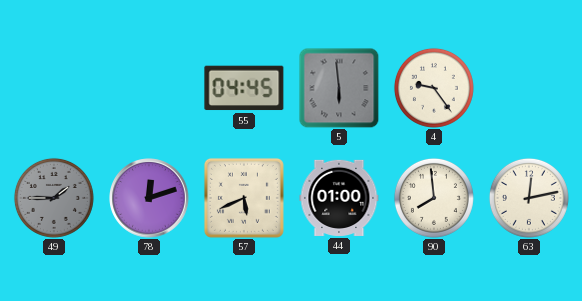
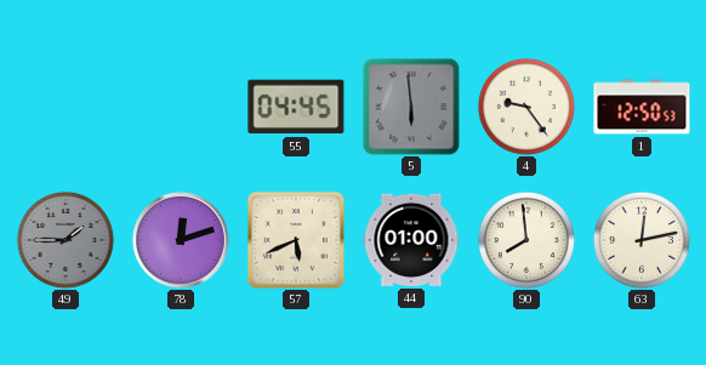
1: none -> 12:50
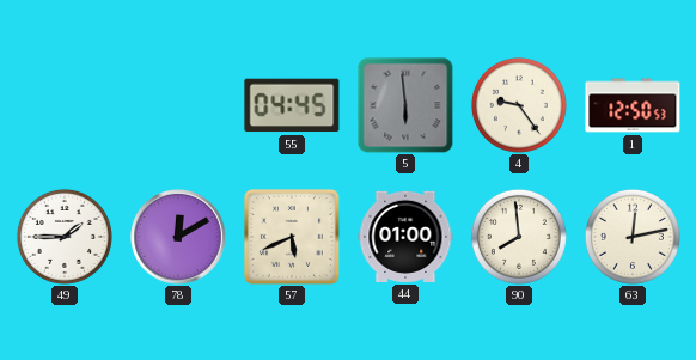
49 dial: grey -> white
78: 12:12 -> 12:10
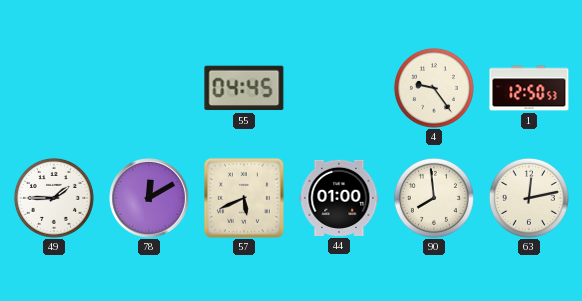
5: 5:59 -> none
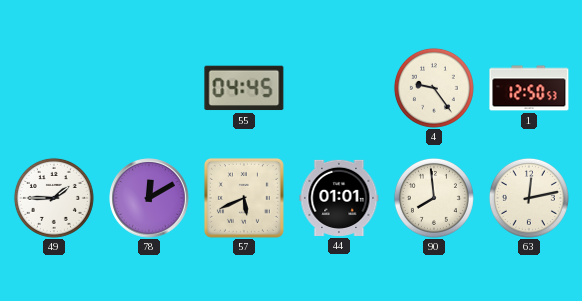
44: 01:00 -> 01:01
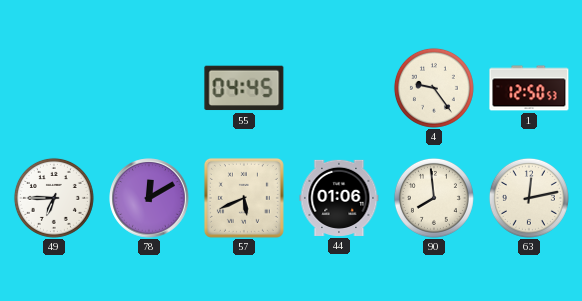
49: 1:45 -> 6:45
44: 01:01 -> 01:06
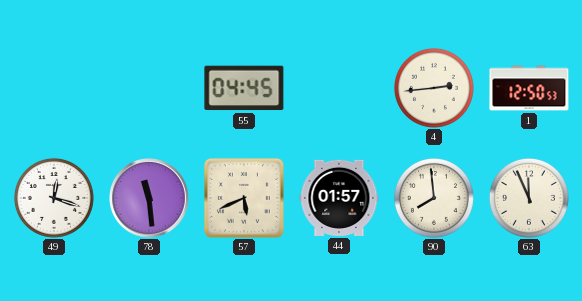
4: 9:24 -> 2:44
49: 6:45 -> 12:18
78: 12:10 -> 11:29
44: 01:06 -> 01:57
63: 12:13 -> 11:56
